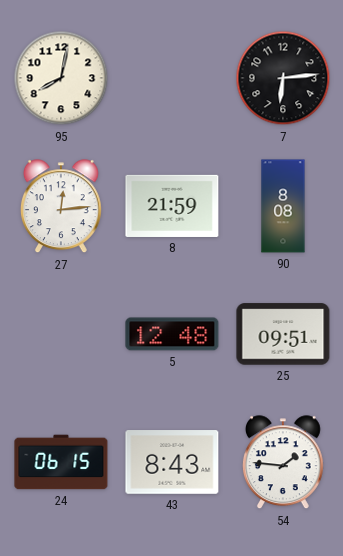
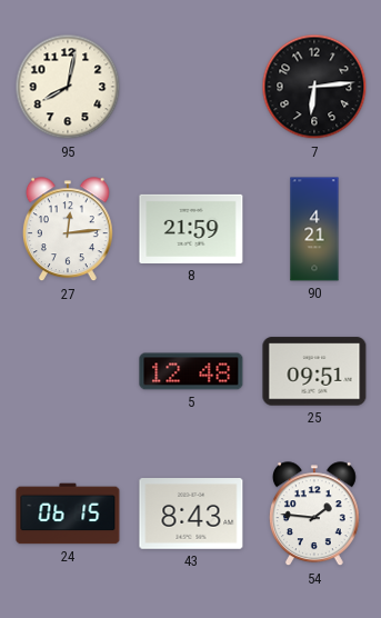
90: 8:08 -> 4:21
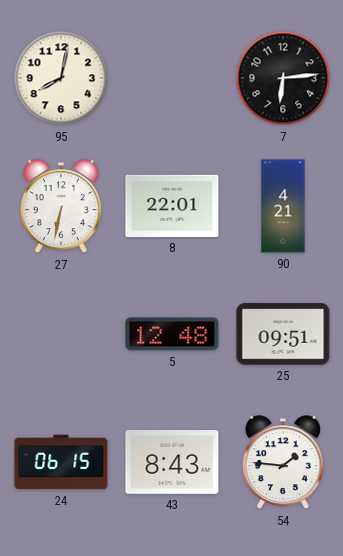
27: 12:14 -> 6:32
8: 21:59 -> 22:01
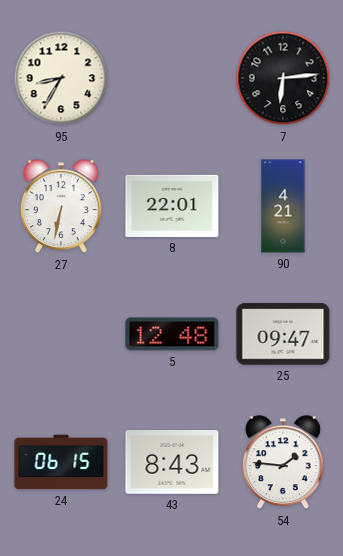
95: 8:02 -> 8:35
25: 09:51 -> 09:47
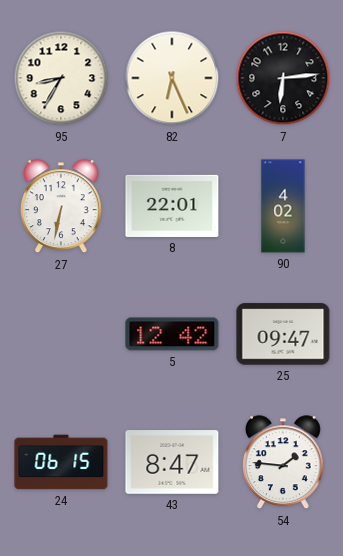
82: none -> 6:26
90: 4:21 -> 4:02
5: 12:48 -> 12:42
43: 8:43 -> 8:47
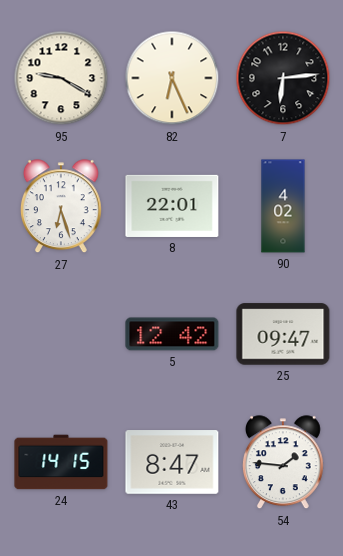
95: 8:35 -> 9:20
27: 6:32 -> 6:27
24: 06:15 -> 14:15
